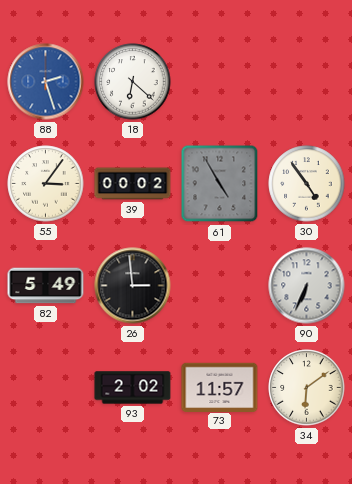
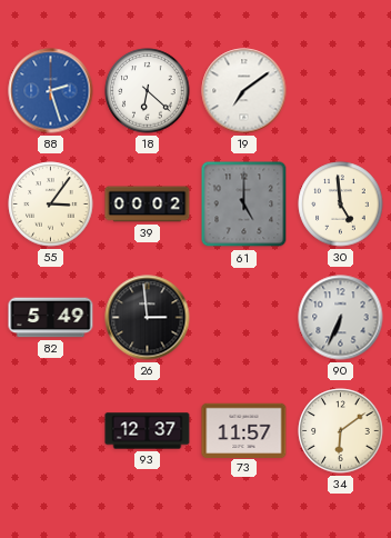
19: none -> 7:09
61: 4:55 -> 5:00
30: 4:54 -> 4:59
93: 2:02 -> 12:37
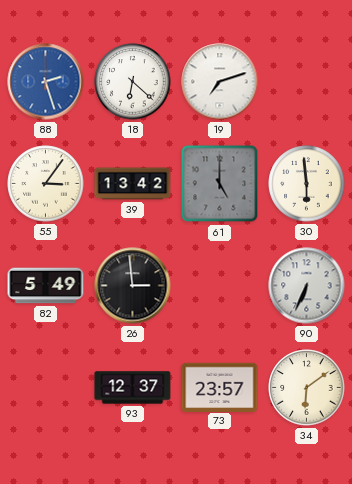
19: 7:09 -> 7:12
39: 00:02 -> 13:42
30: 4:59 -> 5:59
73: 11:57 -> 23:57
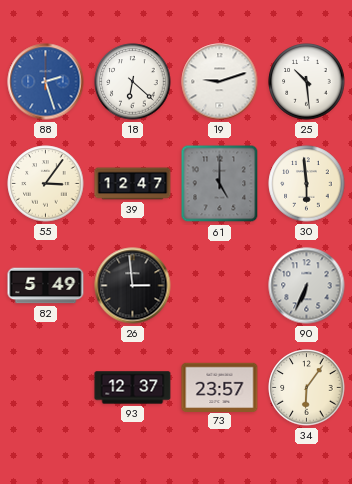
19: 7:12 -> 9:12
25: none -> 10:29
39: 13:42 -> 12:47
34: 6:09 -> 6:06
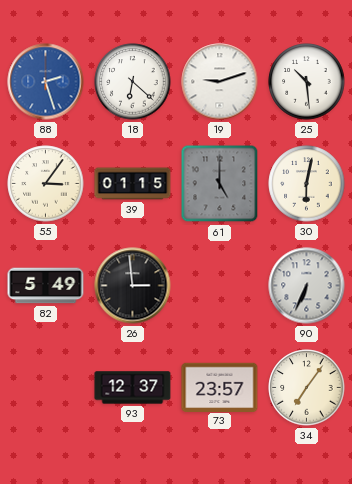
39: 12:47 -> 01:15
30: 5:59 -> 6:02
34: 6:06 -> 7:06
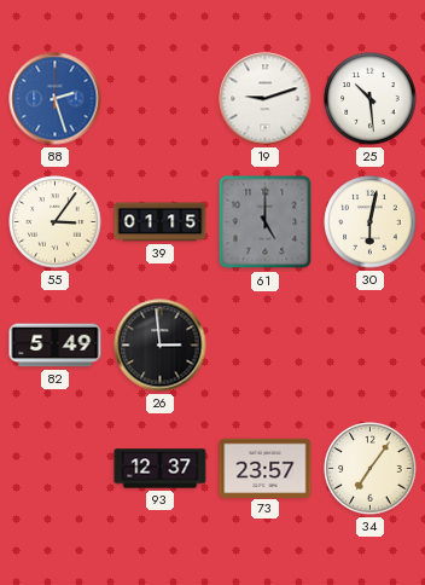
18: 6:22 -> none
90: 6:34 -> none
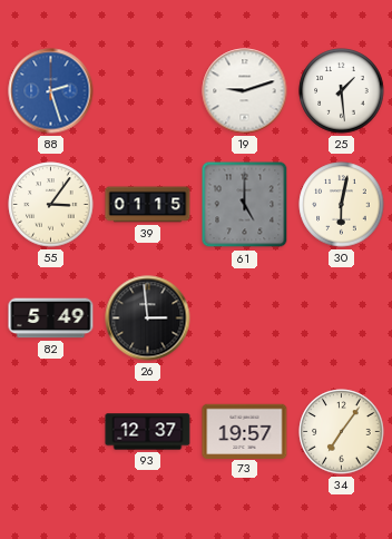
25: 10:29 -> 1:29
73: 23:57 -> 19:57
